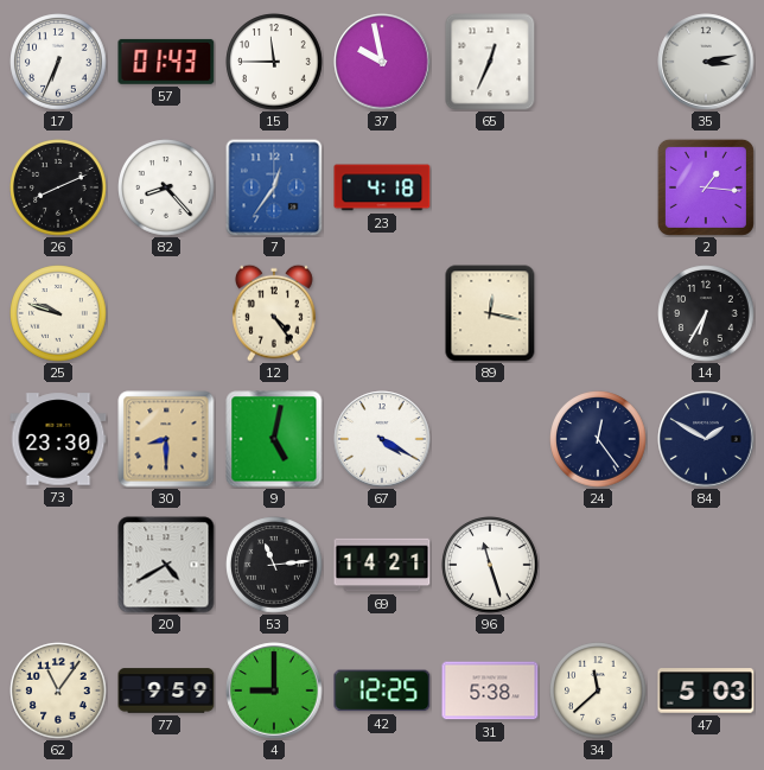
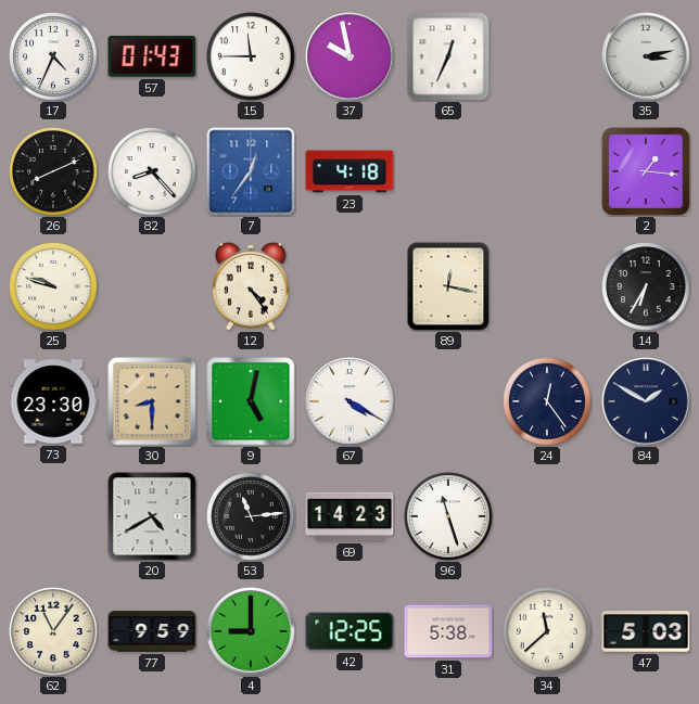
17: 6:34 -> 4:34
69: 14:21 -> 14:23
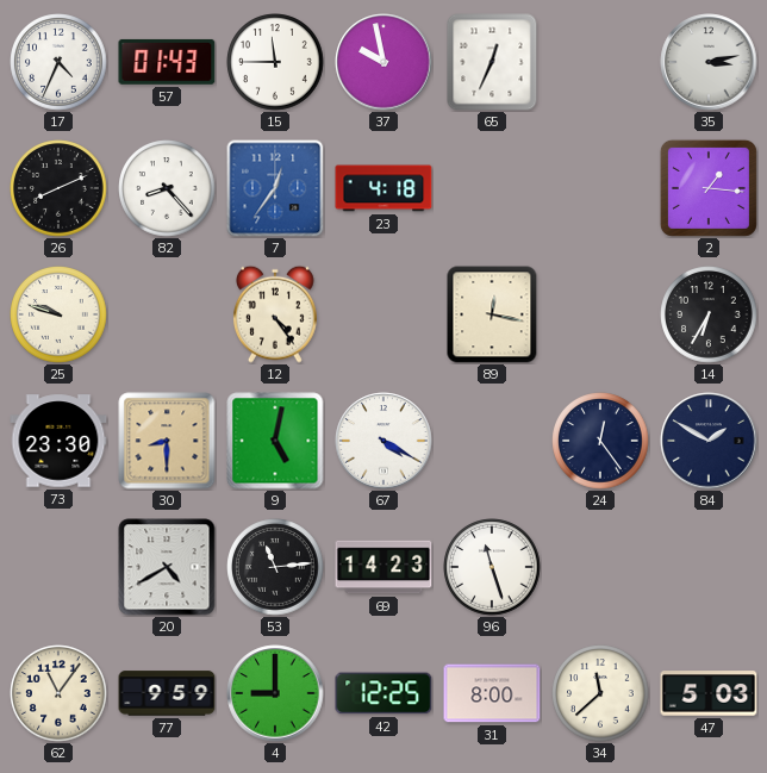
31: 5:38 -> 8:00
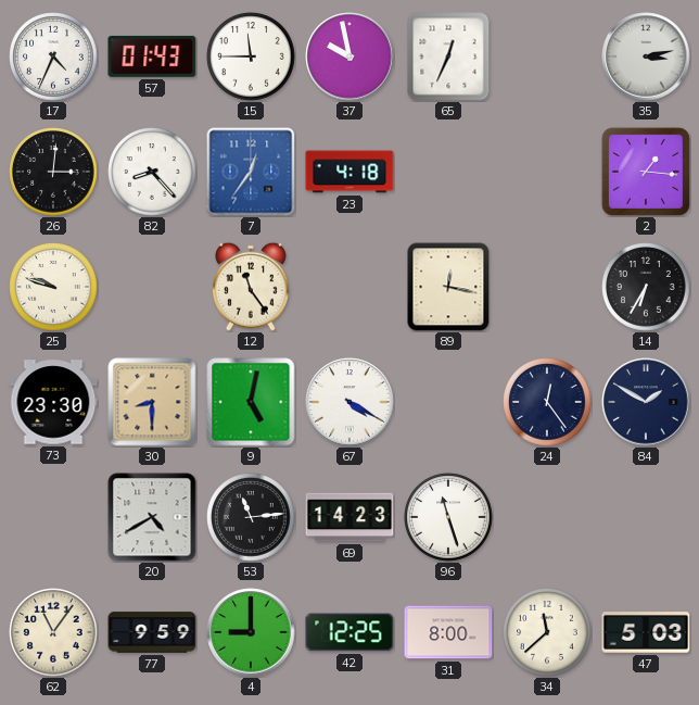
26: 8:11 -> 3:01
12: 4:24 -> 11:24
